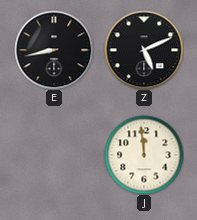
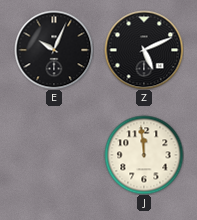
E: 8:43 -> 10:04
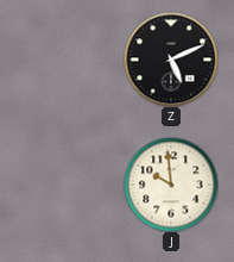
E: 10:04 -> none
J: 11:59 -> 9:59
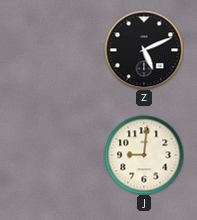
J: 9:59 -> 9:01
